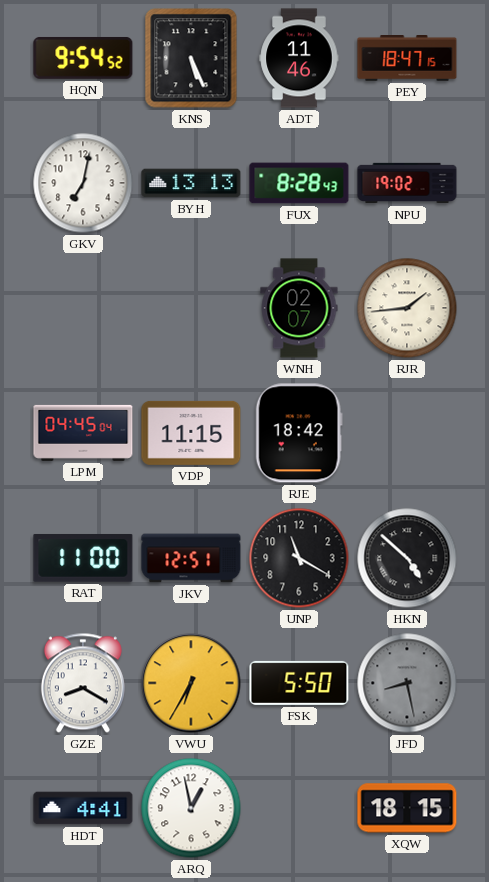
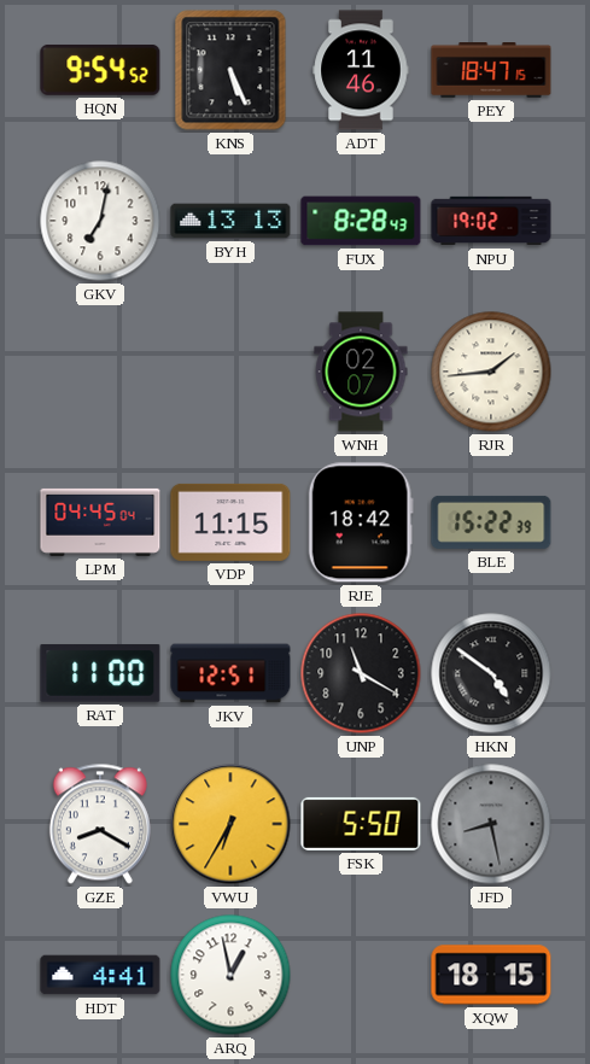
BLE: none -> 15:22
HKN: 4:52 -> 4:51
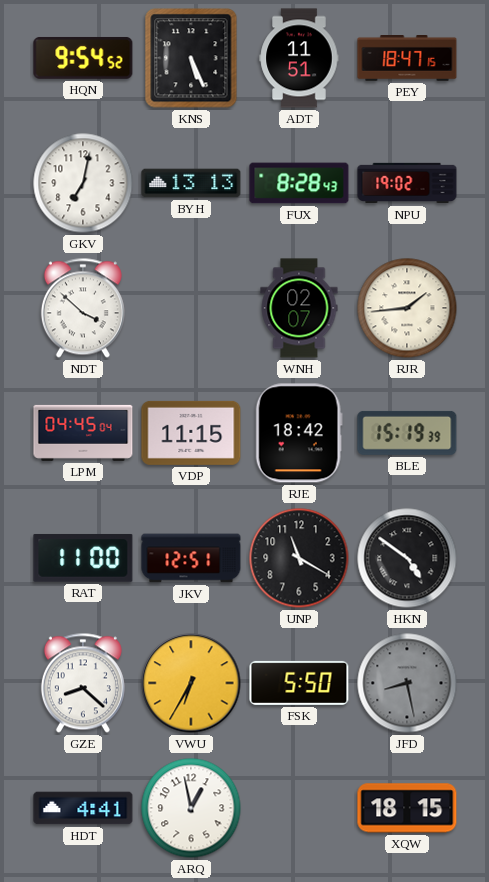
ADT: 11:46 -> 11:51
NDT: none -> 3:52
BLE: 15:22 -> 15:19
GZE: 8:20 -> 8:22
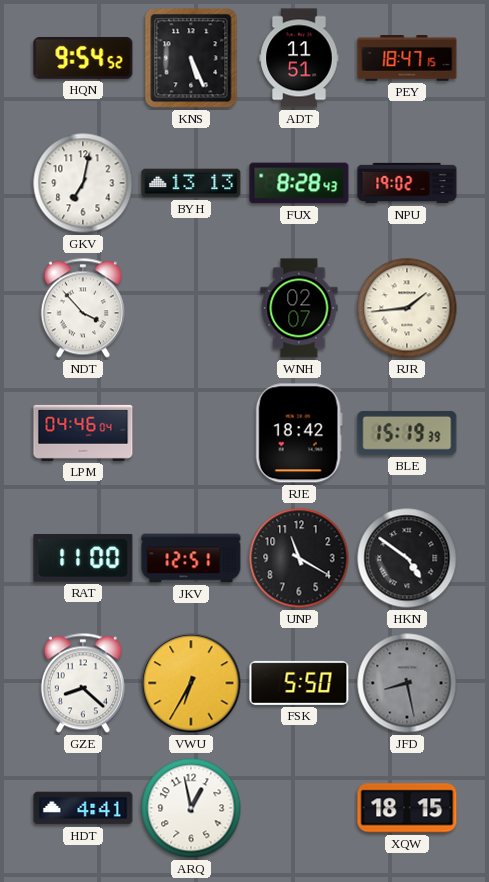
NDT: 3:52 -> 3:53
LPM: 04:45 -> 04:46
VDP: 11:15 -> none
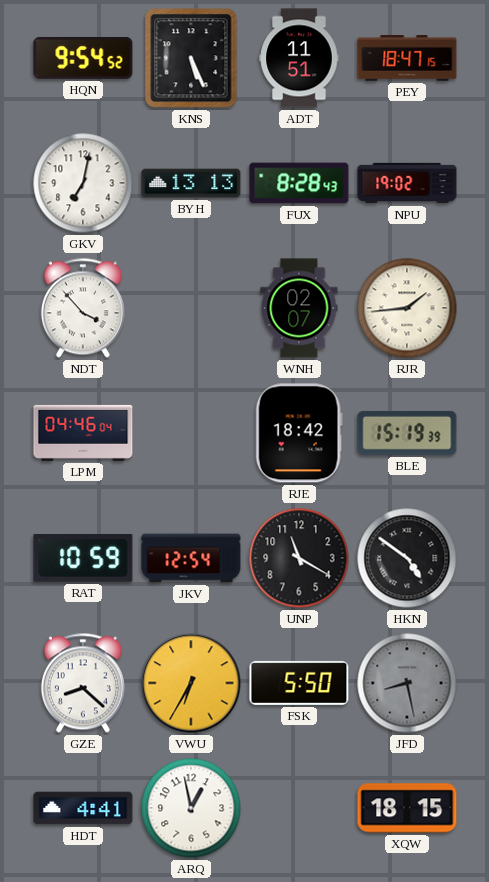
RAT: 11:00 -> 10:59
JKV: 12:51 -> 12:54
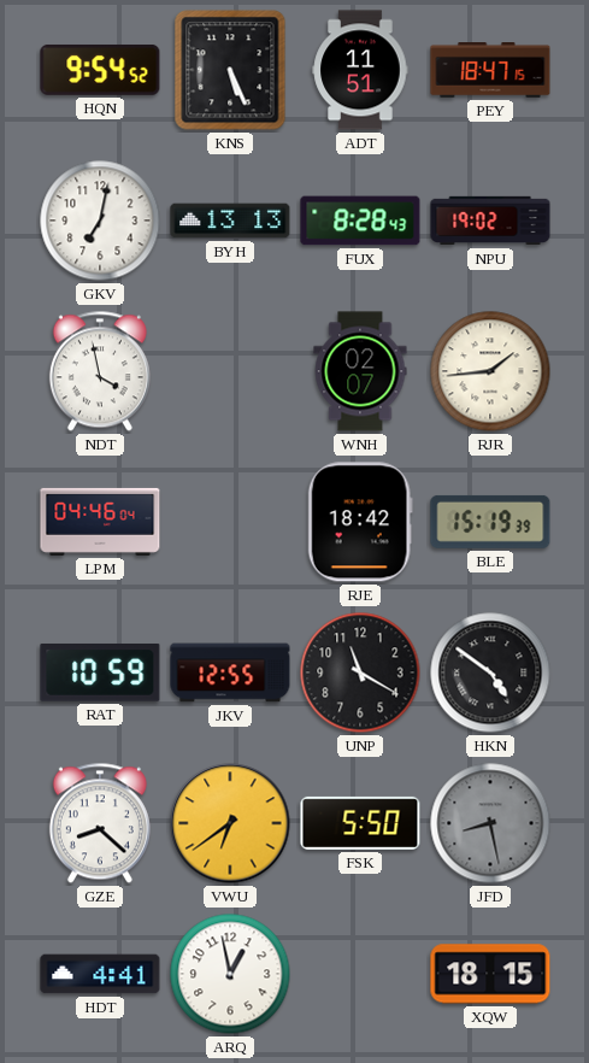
NDT: 3:53 -> 3:58
JKV: 12:54 -> 12:55
VWU: 6:35 -> 6:39
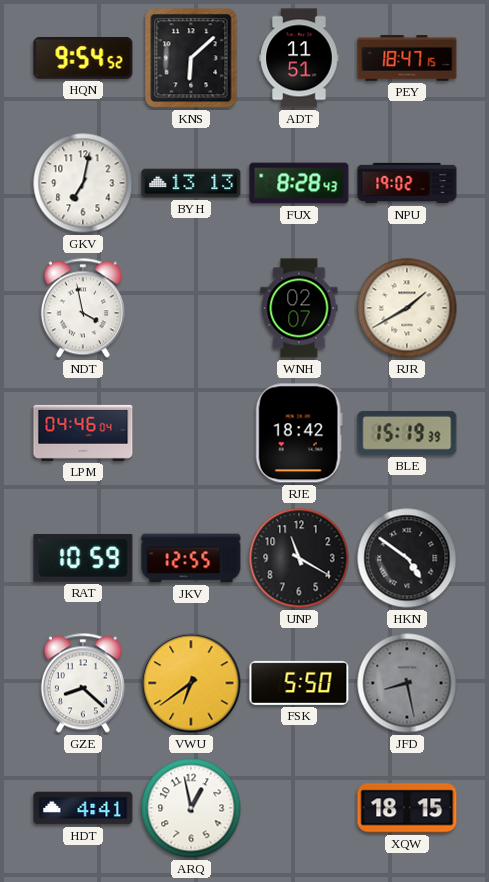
KNS: 5:26 -> 6:08
RJR: 1:44 -> 1:40
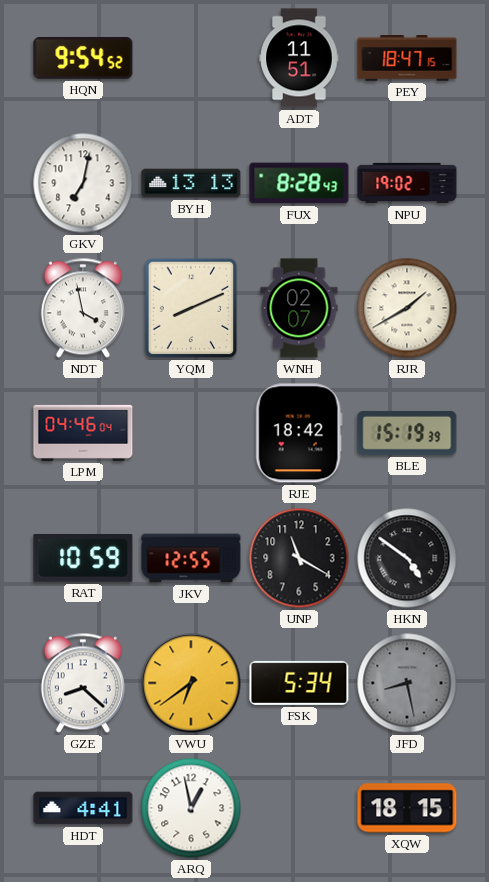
KNS: 6:08 -> none
YQM: none -> 8:11
FSK: 5:50 -> 5:34
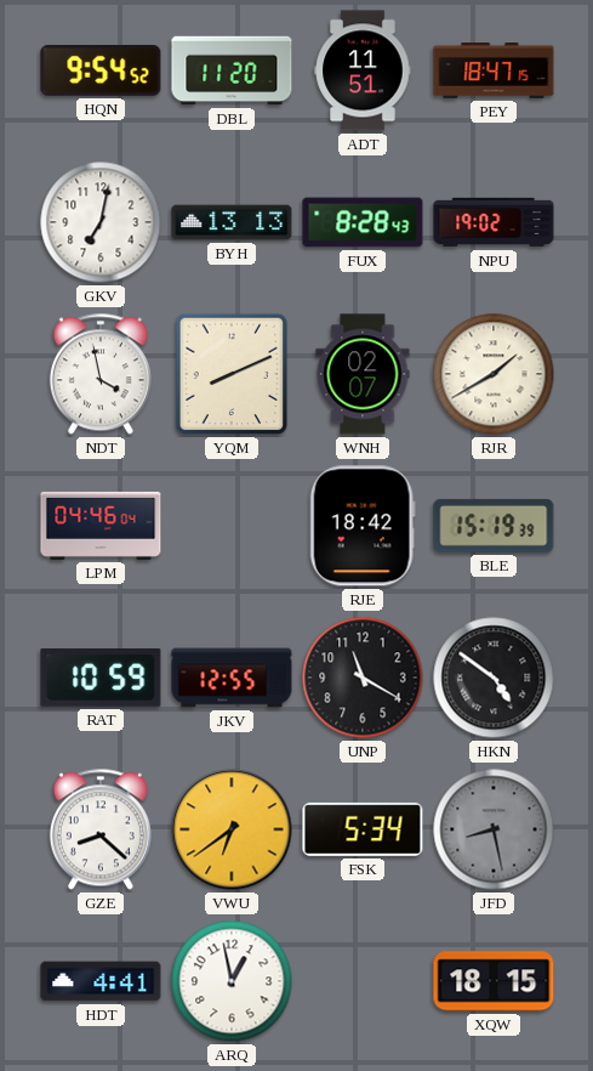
DBL: none -> 11:20
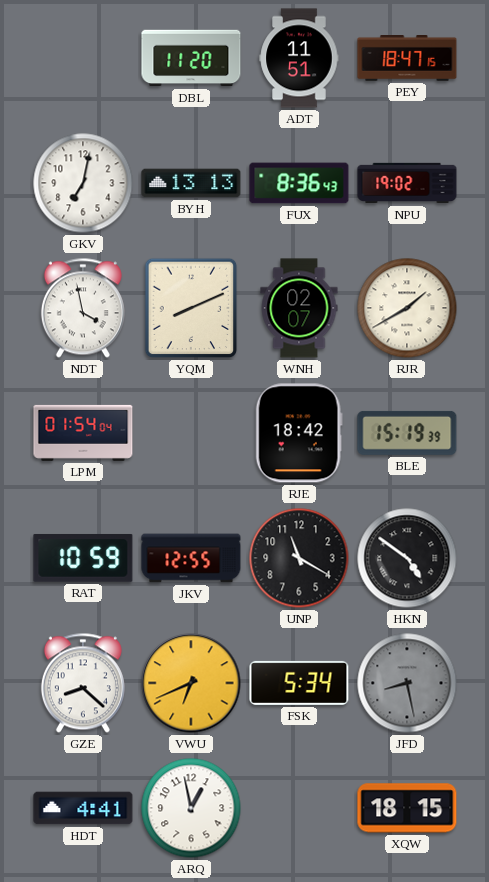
HQN: 9:54 -> none
FUX: 8:28 -> 8:36
LPM: 04:46 -> 01:54
VWU: 6:39 -> 6:41
